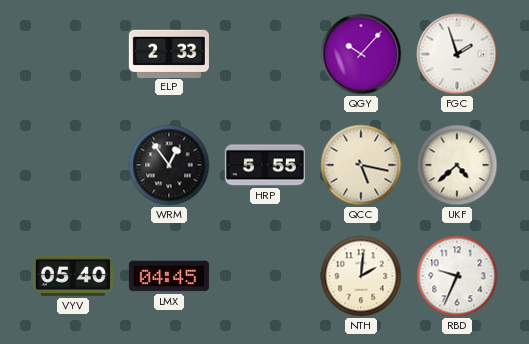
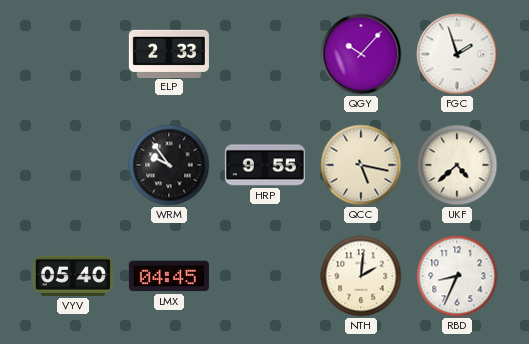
WRM: 12:54 -> 9:54
HRP: 5:55 -> 9:55
RBD: 9:34 -> 8:34
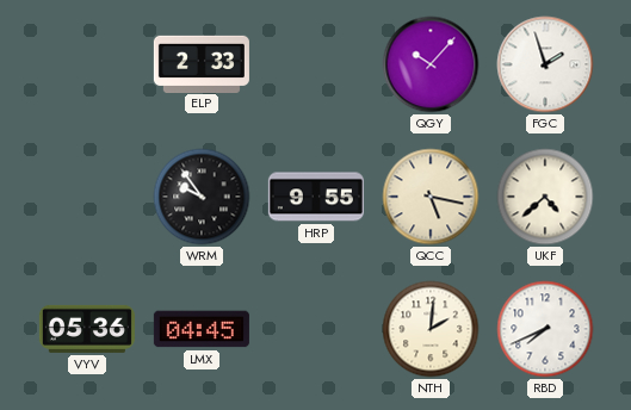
VYV: 05:40 -> 05:36
RBD: 8:34 -> 7:41
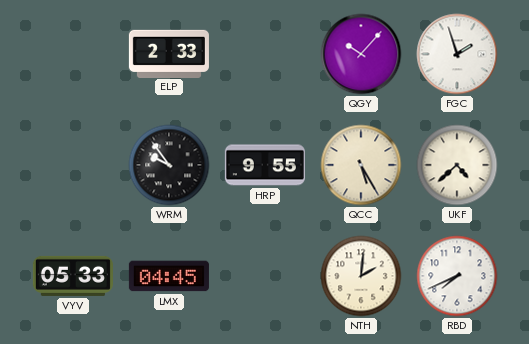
QCC: 5:17 -> 5:25
VYV: 05:36 -> 05:33
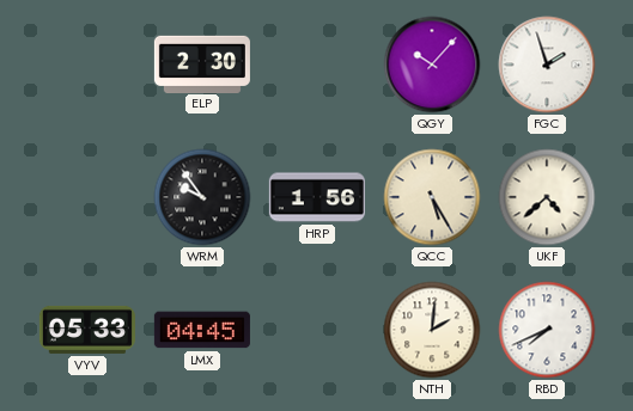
ELP: 2:33 -> 2:30
HRP: 9:55 -> 1:56
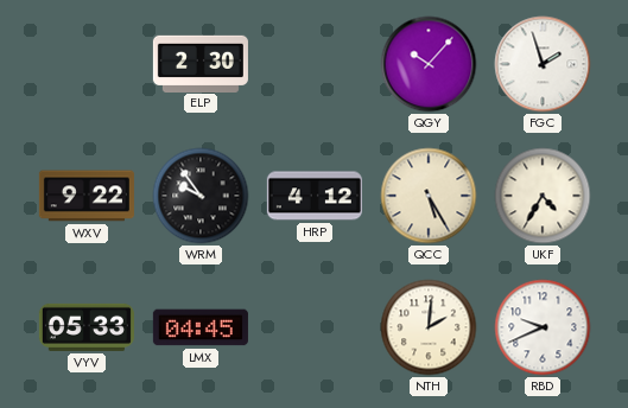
WXV: none -> 9:22
HRP: 1:56 -> 4:12
UKF: 4:38 -> 4:35
RBD: 7:41 -> 9:41
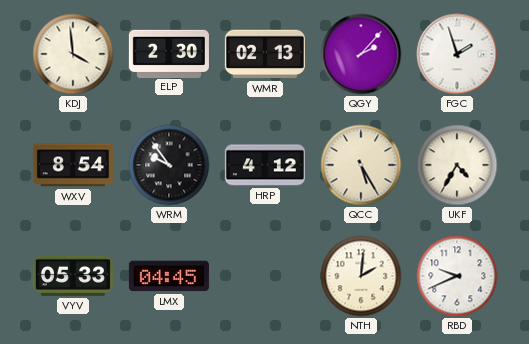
KDJ: none -> 3:59
WMR: none -> 02:13
QGY: 10:07 -> 2:07
WXV: 9:22 -> 8:54
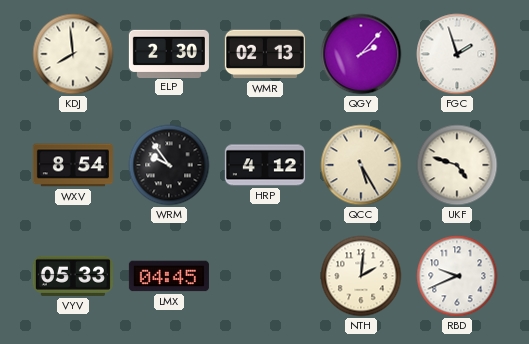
KDJ: 3:59 -> 7:59
UKF: 4:35 -> 4:48
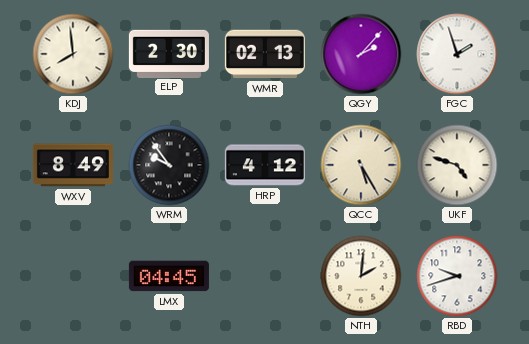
WXV: 8:54 -> 8:49
VYV: 05:33 -> none
RBD: 9:41 -> 9:42
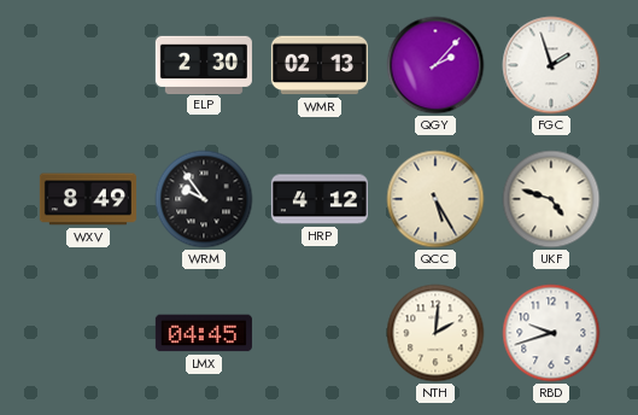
KDJ: 7:59 -> none
